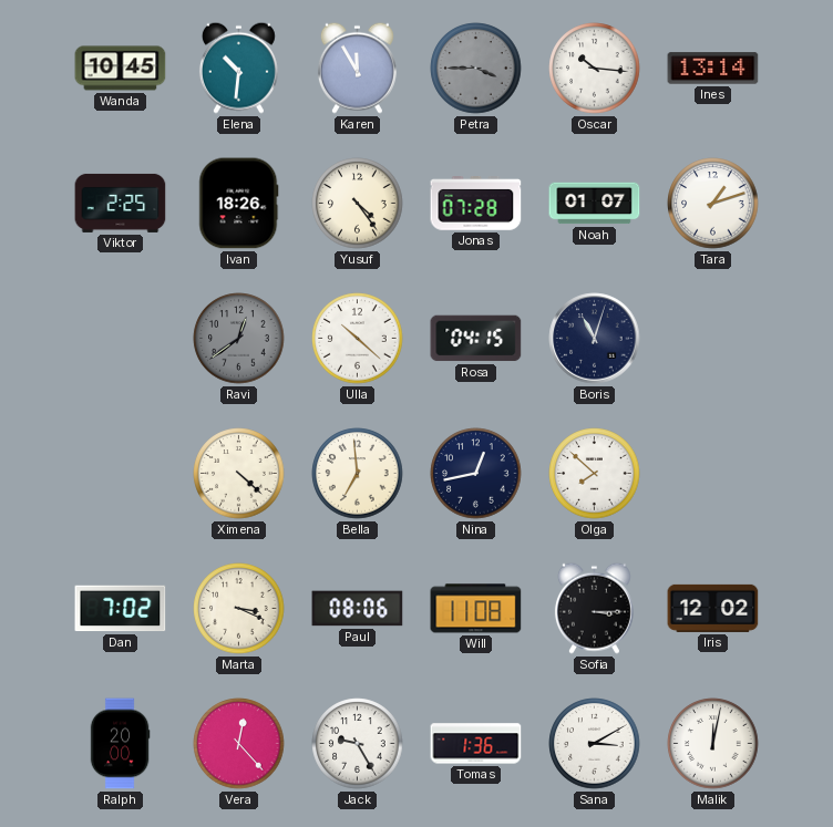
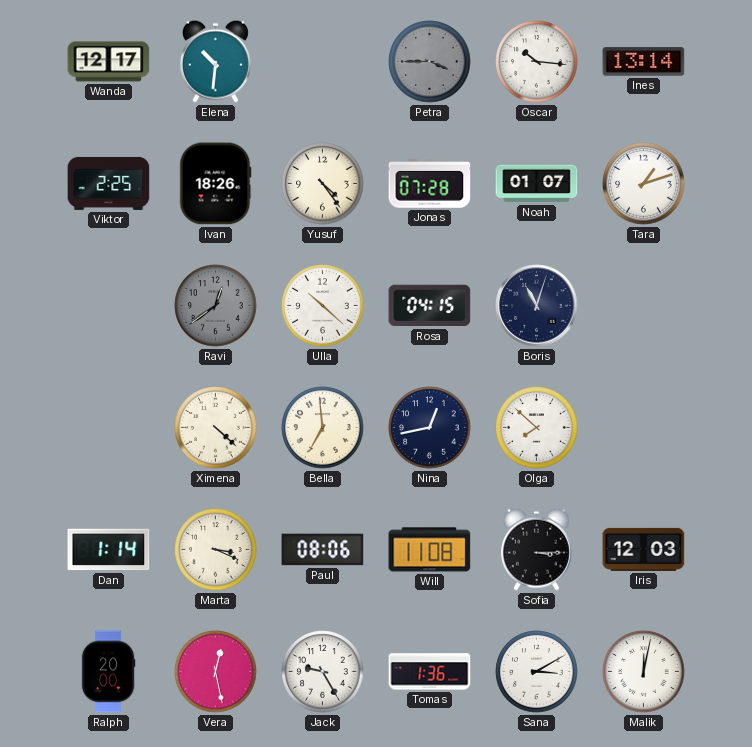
Wanda: 10:45 -> 12:17
Karen: 11:55 -> none
Dan: 7:02 -> 1:14
Iris: 12:02 -> 12:03
Vera: 12:23 -> 12:28
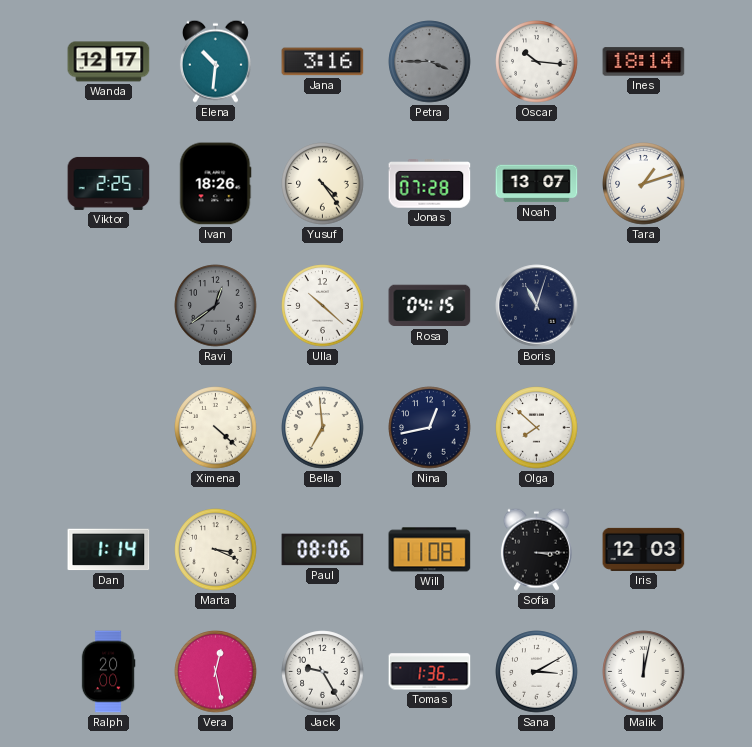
Jana: none -> 3:16
Ines: 13:14 -> 18:14
Noah: 01:07 -> 13:07
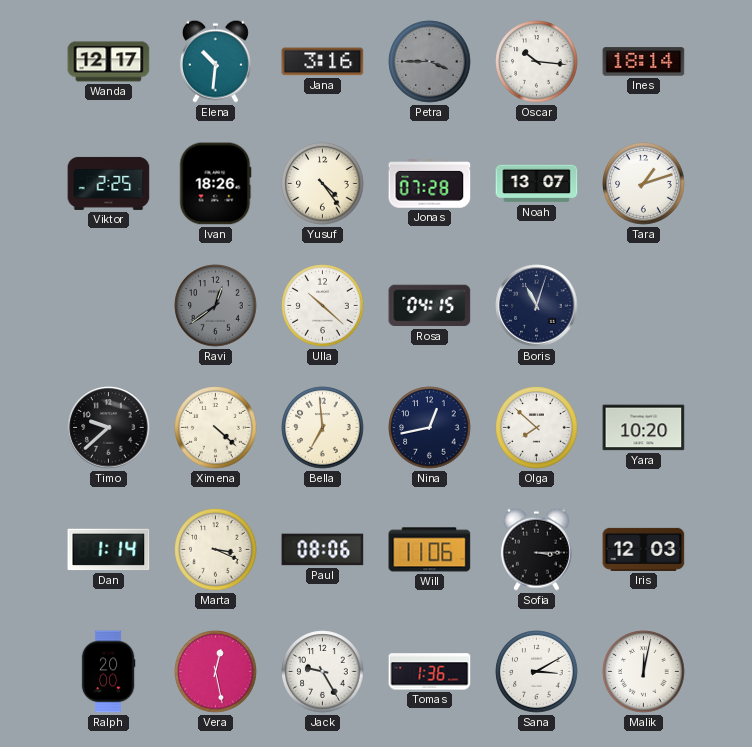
Timo: none -> 9:38
Yara: none -> 10:20
Will: 11:08 -> 11:06
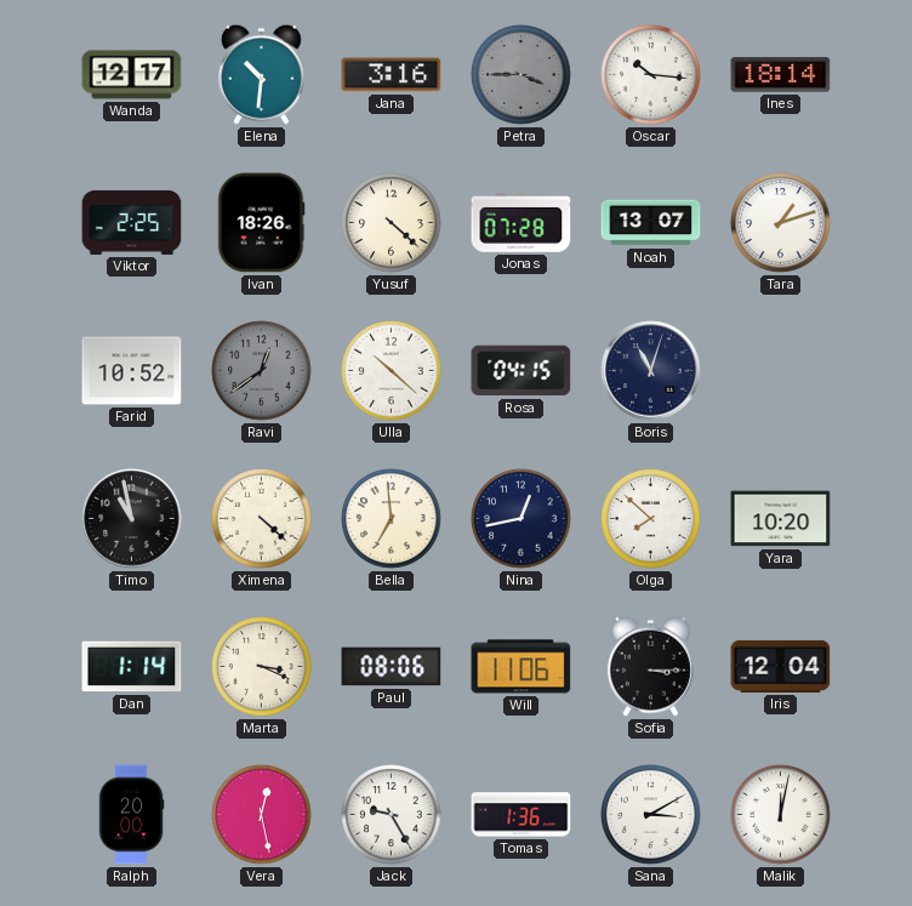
Yusuf: 4:24 -> 4:22
Farid: none -> 10:52
Timo: 9:38 -> 10:58
Iris: 12:03 -> 12:04
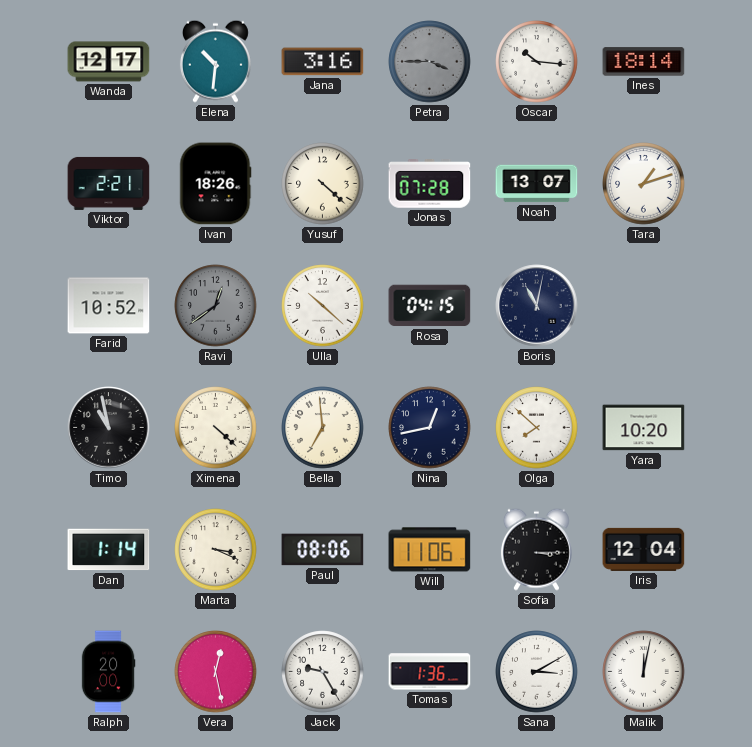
Viktor: 2:25 -> 2:21
Boris: 11:03 -> 11:02
